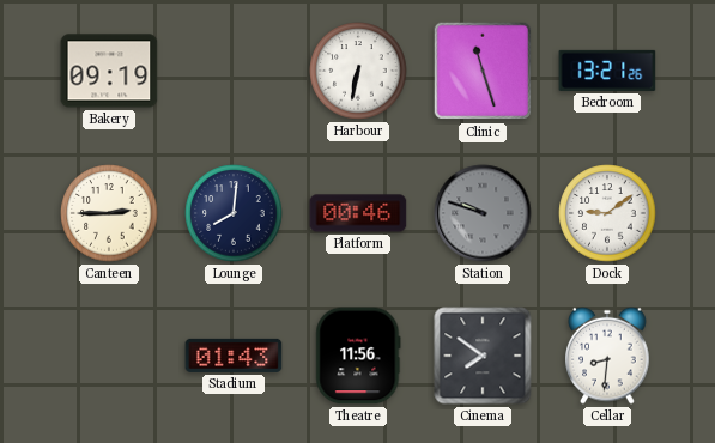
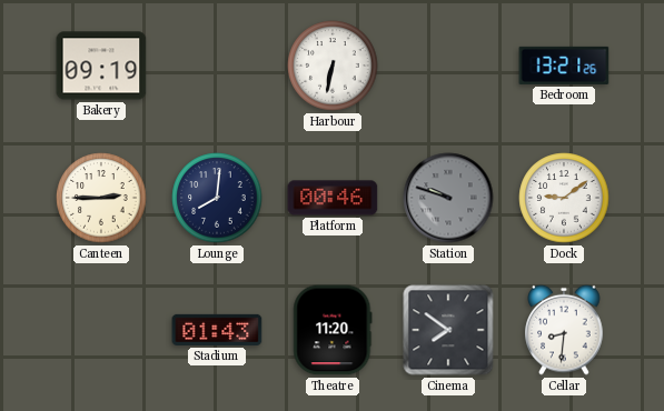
Clinic: 11:27 -> none
Theatre: 11:56 -> 11:20
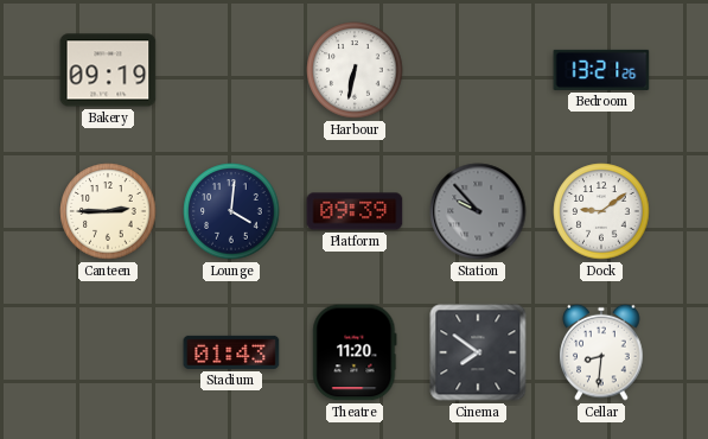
Lounge: 8:01 -> 4:01
Platform: 00:46 -> 09:39
Station: 9:48 -> 9:53
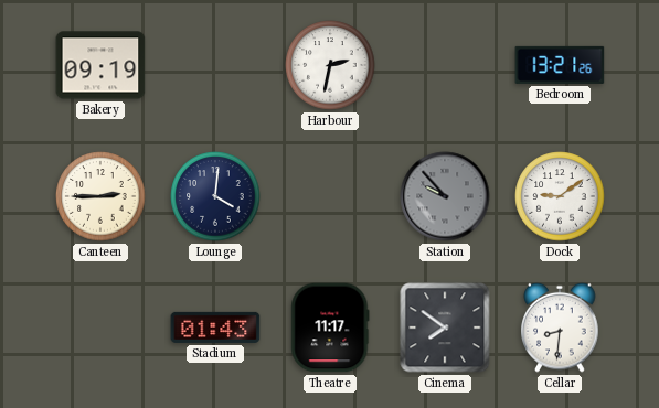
Harbour: 6:32 -> 2:32
Platform: 09:39 -> none
Theatre: 11:20 -> 11:17
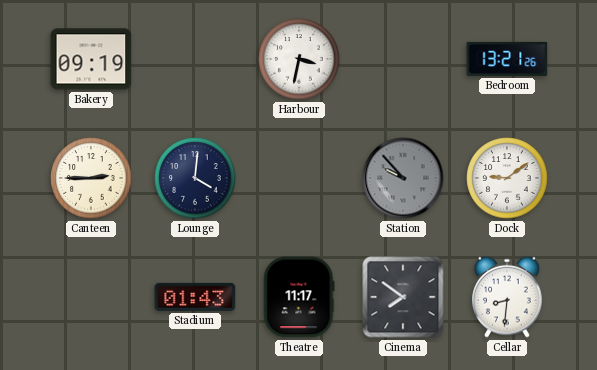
Harbour: 2:32 -> 3:32
